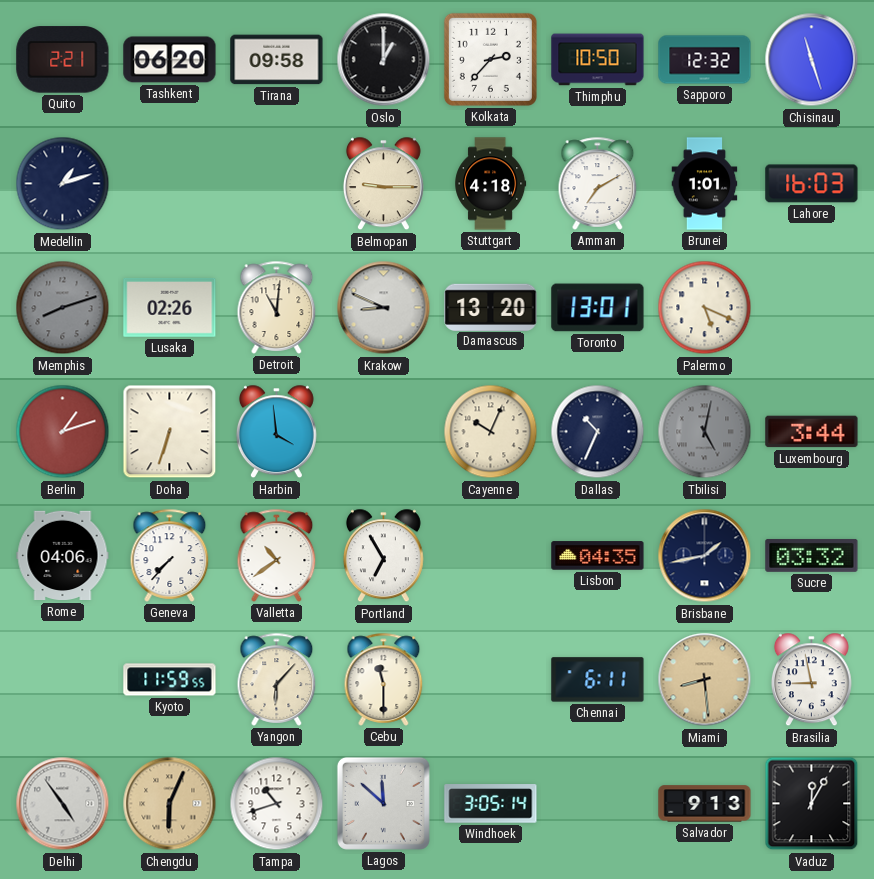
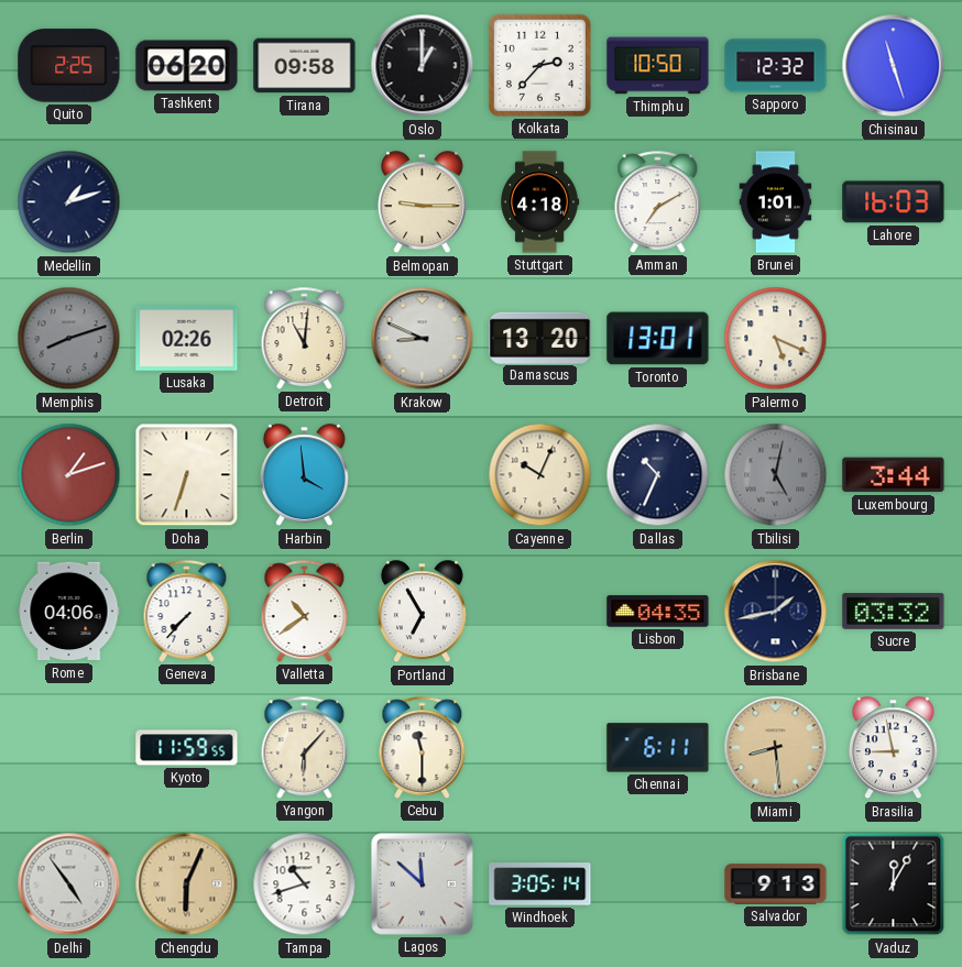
Quito: 2:21 -> 2:25
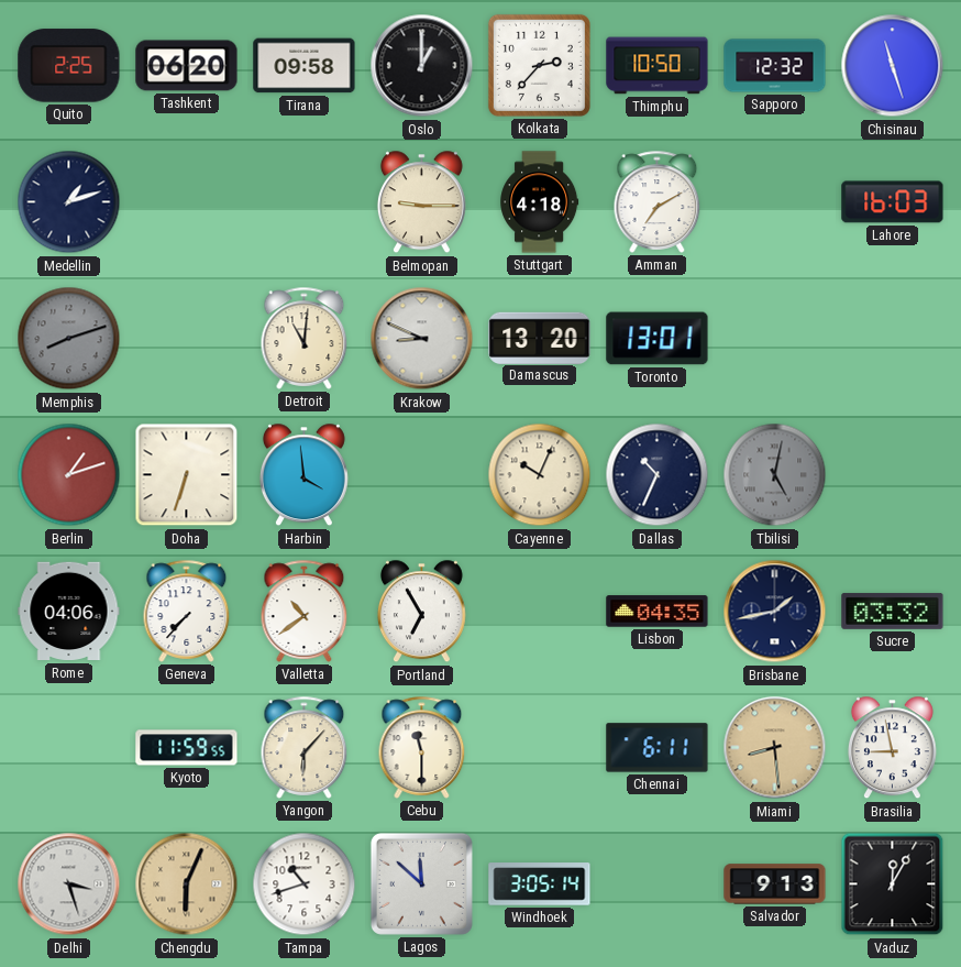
Brunei: 1:01 -> none
Lusaka: 02:26 -> none
Palermo: 5:19 -> none
Luxembourg: 3:44 -> none
Delhi: 4:54 -> 3:27
